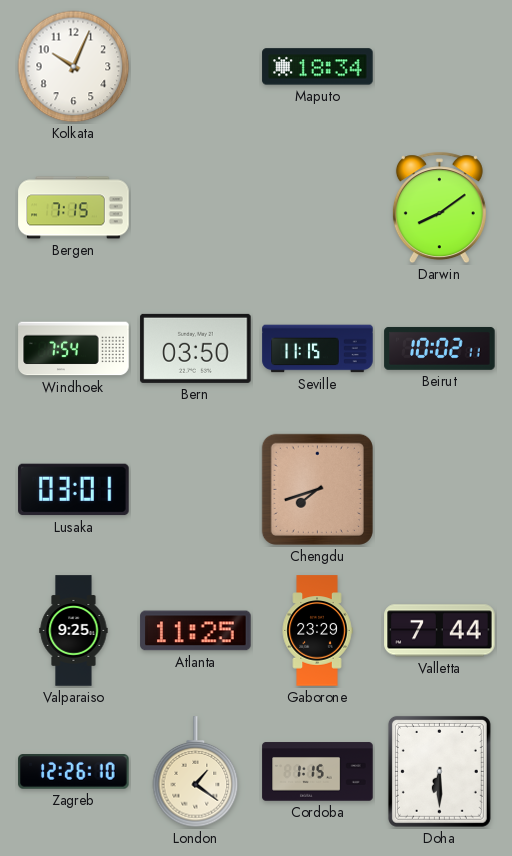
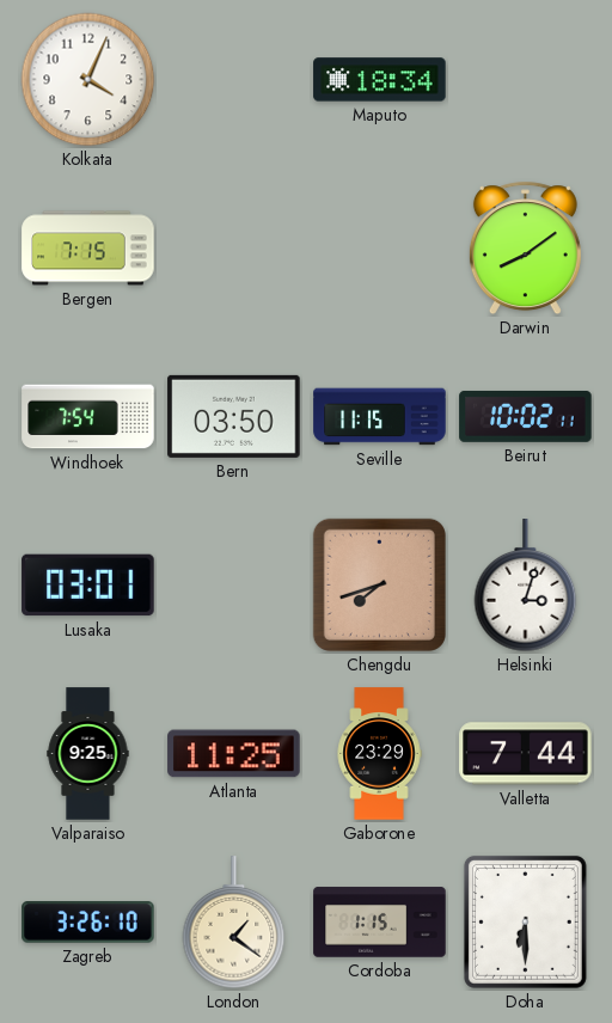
Kolkata: 10:04 -> 4:04
Helsinki: none -> 3:03
Zagreb: 12:26 -> 3:26
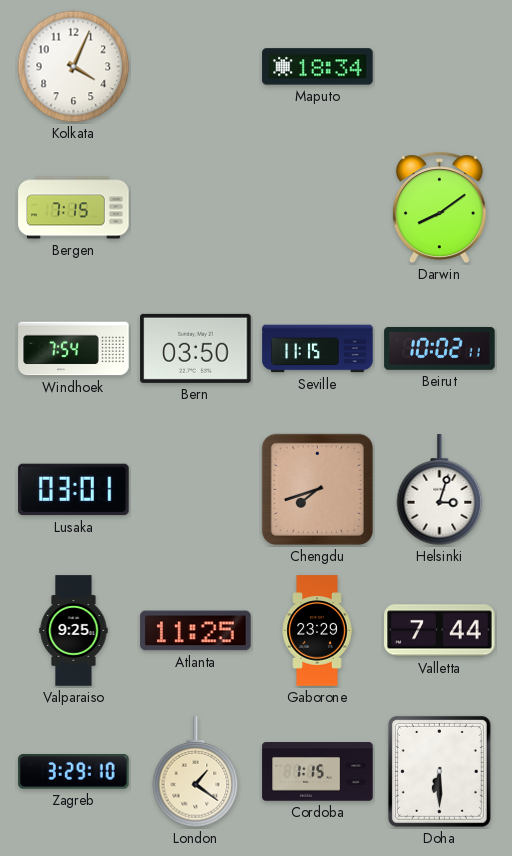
Zagreb: 3:26 -> 3:29
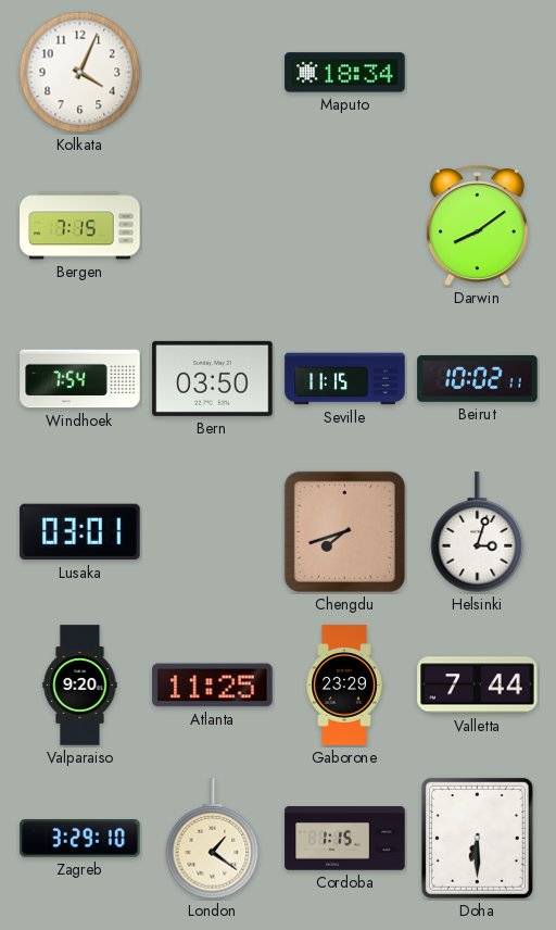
Valparaiso: 9:25 -> 9:20
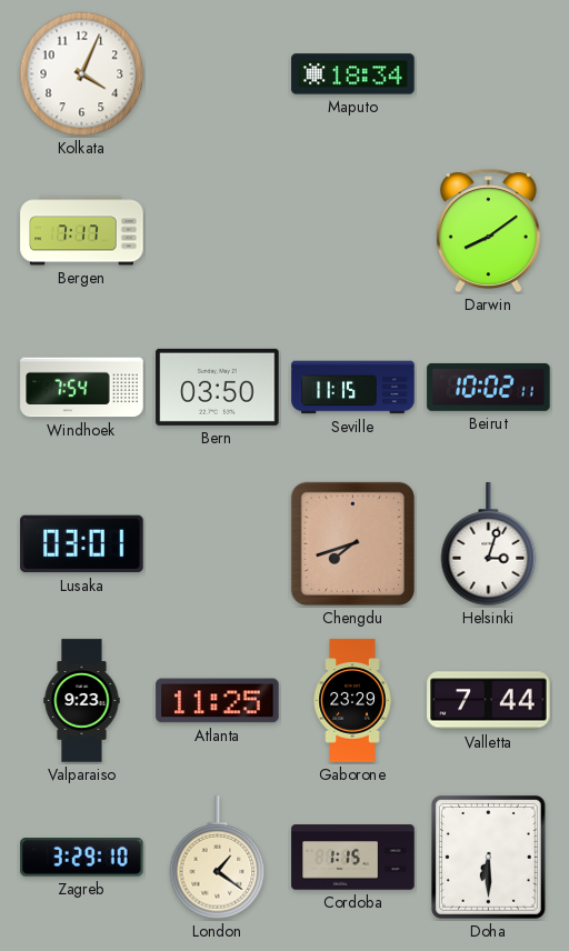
Bergen: 7:15 -> 7:17
Valparaiso: 9:20 -> 9:23
